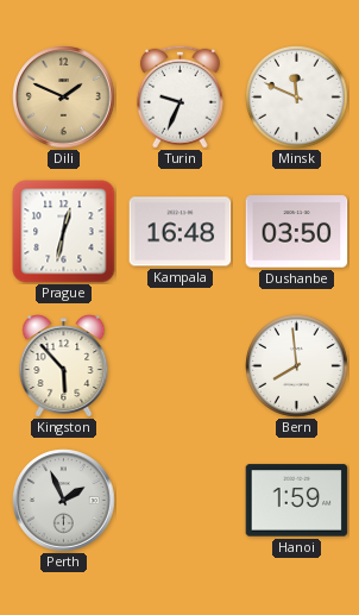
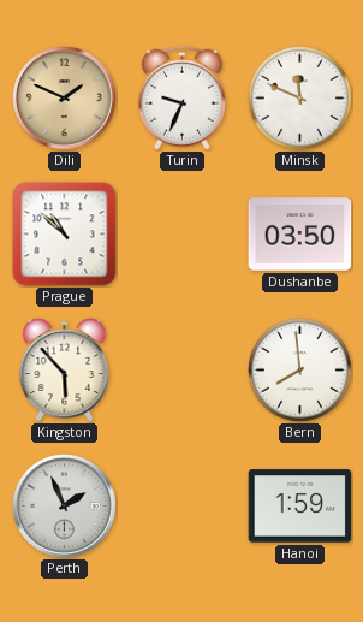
Prague: 12:32 -> 10:52
Kampala: 16:48 -> none
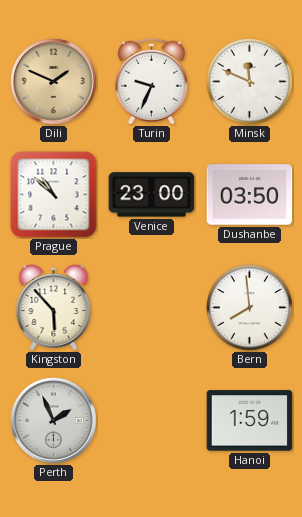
Venice: none -> 23:00
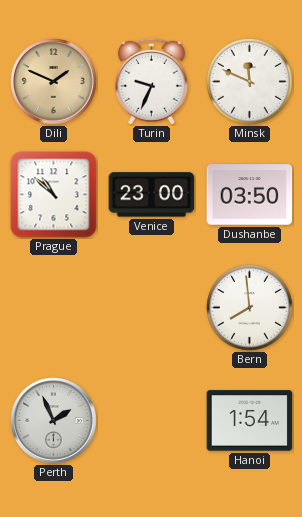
Kingston: 5:53 -> none
Hanoi: 1:59 -> 1:54
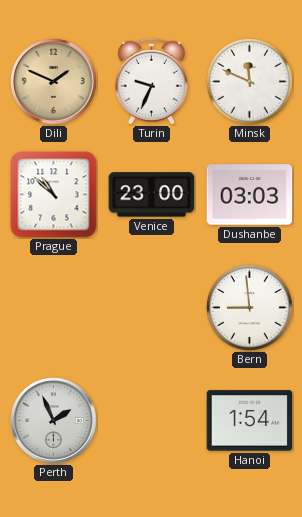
Dushanbe: 03:50 -> 03:03
Bern: 7:59 -> 8:59
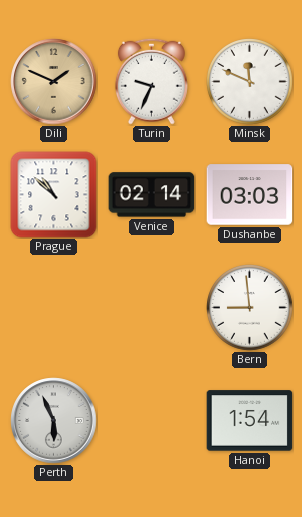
Venice: 23:00 -> 02:14
Perth: 1:56 -> 5:56
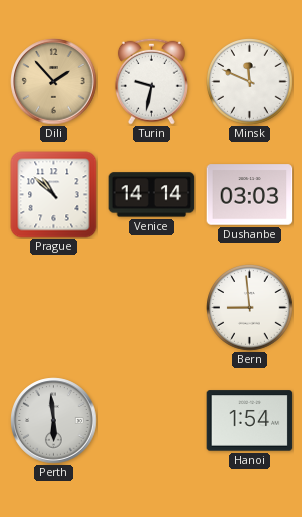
Dili: 1:49 -> 1:53
Turin: 9:34 -> 9:32
Venice: 02:14 -> 14:14
Perth: 5:56 -> 5:59
